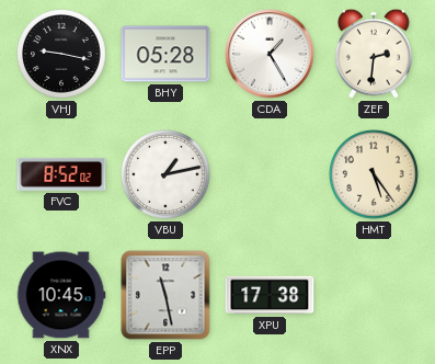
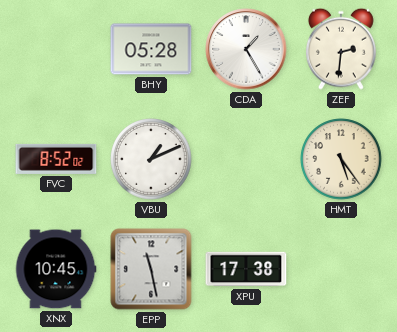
VHJ: 9:17 -> none
VBU: 1:13 -> 1:11
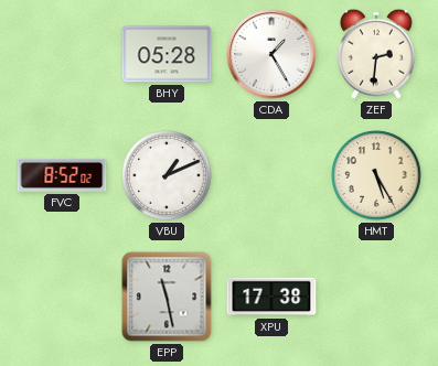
HMT: 5:24 -> 5:25
XNX: 10:45 -> none
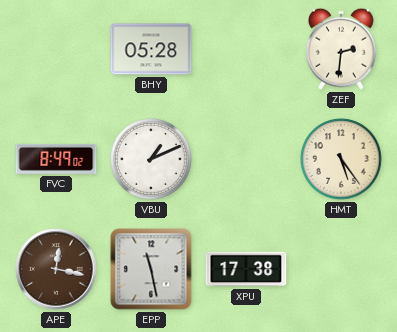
CDA: 1:25 -> none
FVC: 8:52 -> 8:49
HMT: 5:25 -> 5:24
APE: none -> 12:17
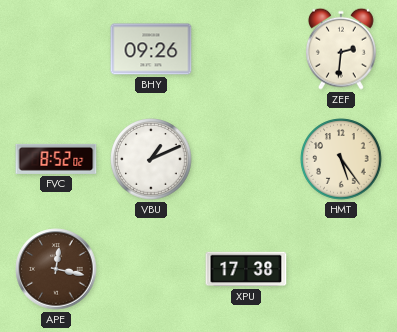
BHY: 05:28 -> 09:26
FVC: 8:49 -> 8:52
EPP: 11:28 -> none
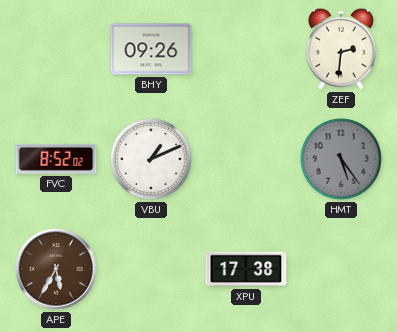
HMT dial: cream -> grey
APE: 12:17 -> 5:35
